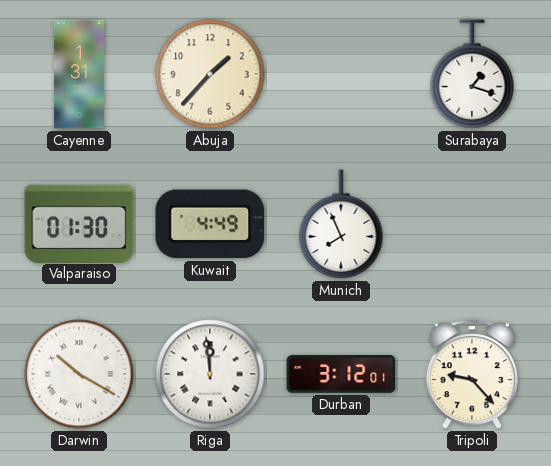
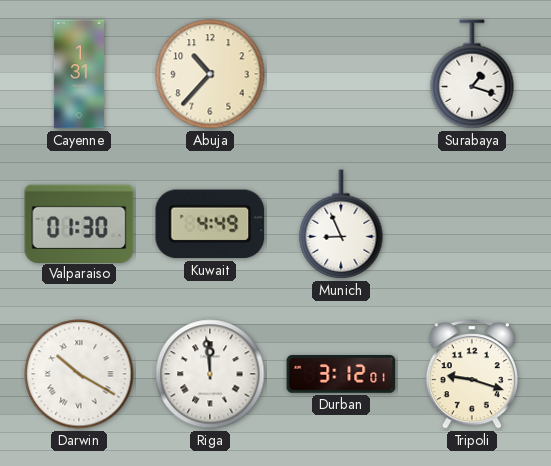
Abuja: 1:37 -> 10:37
Munich: 7:56 -> 8:56
Tripoli: 9:23 -> 9:18
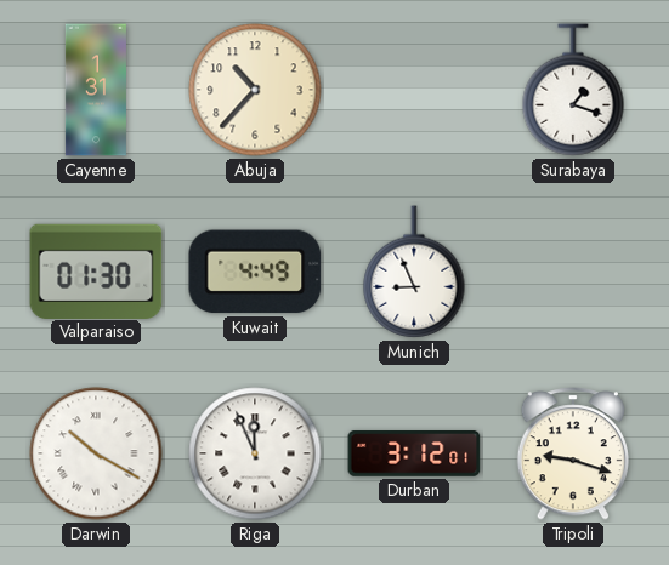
Riga: 11:59 -> 11:56
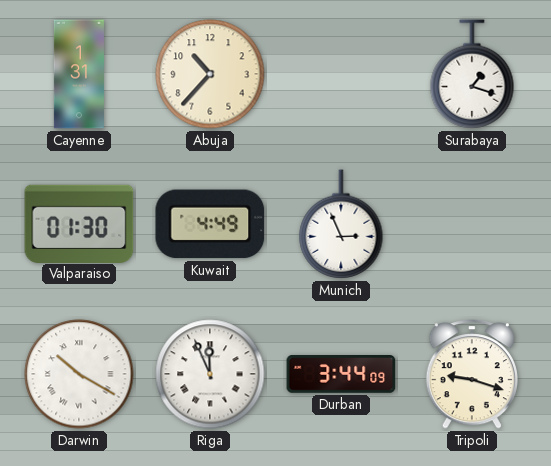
Munich: 8:56 -> 2:56
Durban: 3:12 -> 3:44
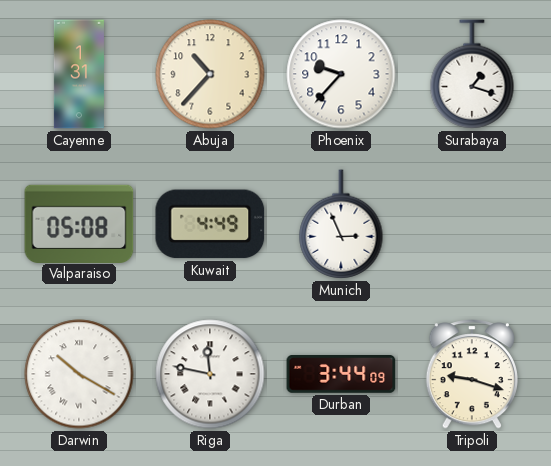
Phoenix: none -> 9:37
Valparaiso: 01:30 -> 05:08
Riga: 11:56 -> 11:47
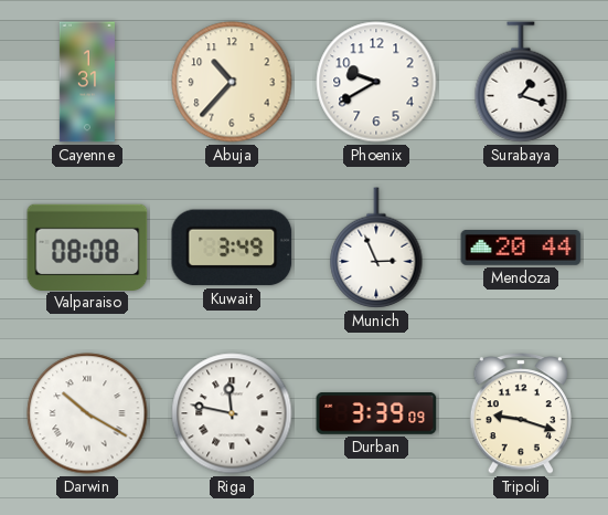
Phoenix: 9:37 -> 9:40
Valparaiso: 05:08 -> 08:08
Kuwait: 4:49 -> 3:49
Mendoza: none -> 20:44
Durban: 3:44 -> 3:39
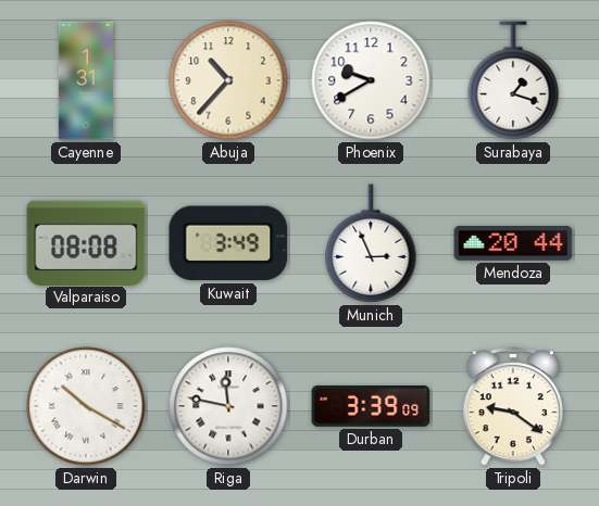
Tripoli: 9:18 -> 9:21
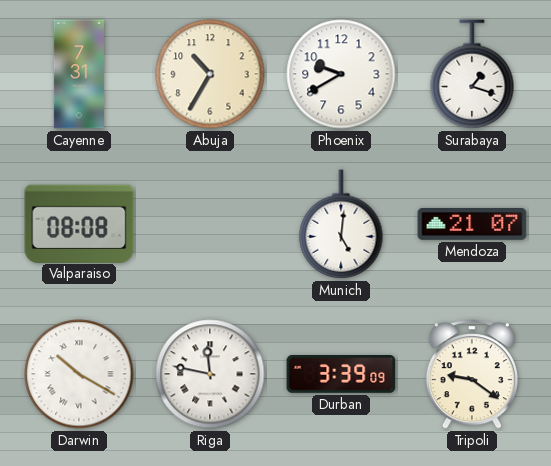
Cayenne: 1:31 -> 7:31
Abuja: 10:37 -> 10:35
Kuwait: 3:49 -> none
Munich: 2:56 -> 5:01
Mendoza: 20:44 -> 21:07
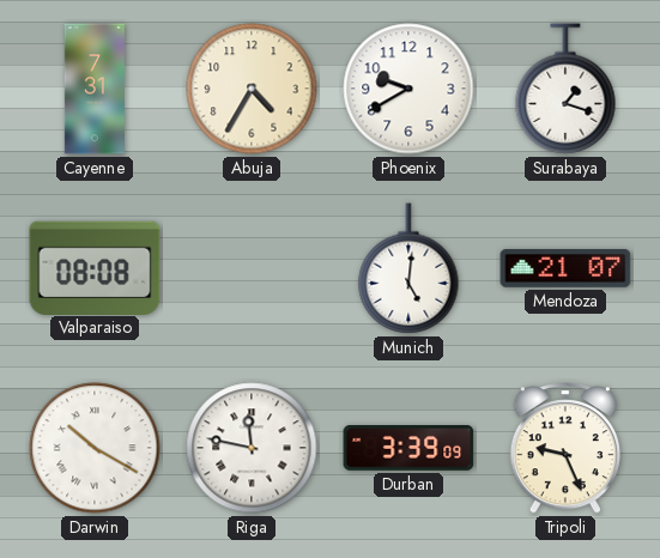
Abuja: 10:35 -> 4:35
Tripoli: 9:21 -> 9:26
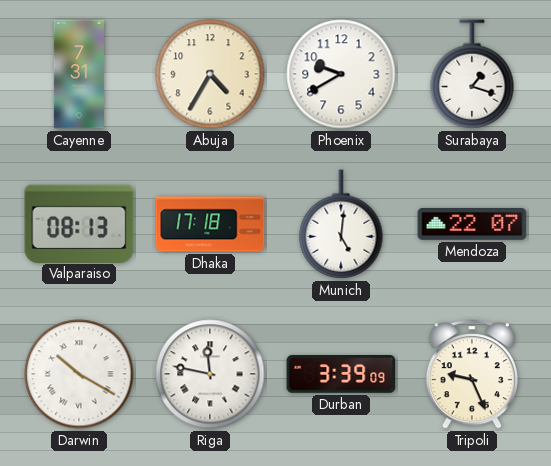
Valparaiso: 08:08 -> 08:13
Dhaka: none -> 17:18
Mendoza: 21:07 -> 22:07
